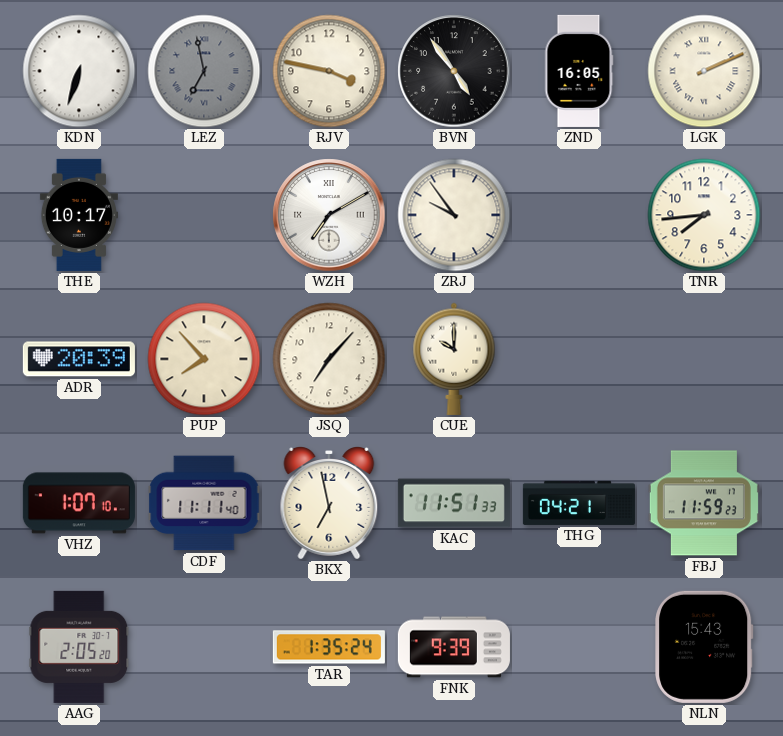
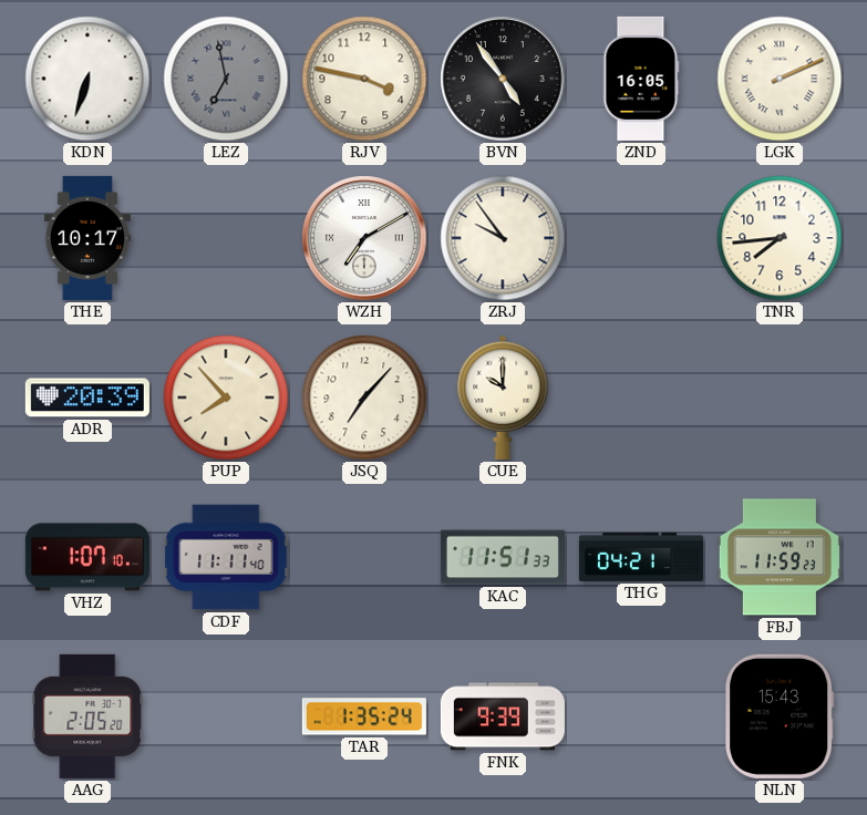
BKX: 6:58 -> none
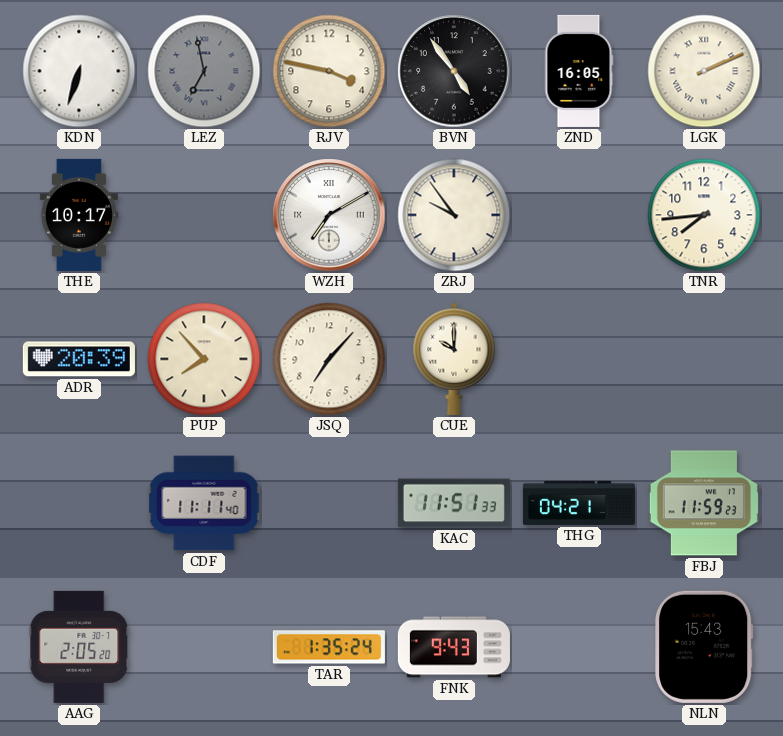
VHZ: 1:07 -> none
FNK: 9:39 -> 9:43
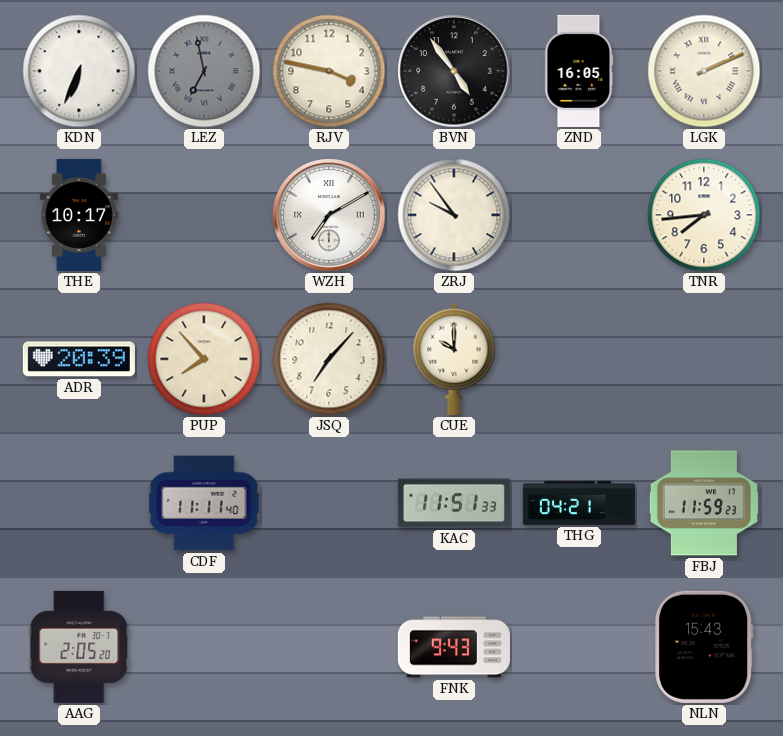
KDN: 6:33 -> 6:34
TAR: 1:35 -> none
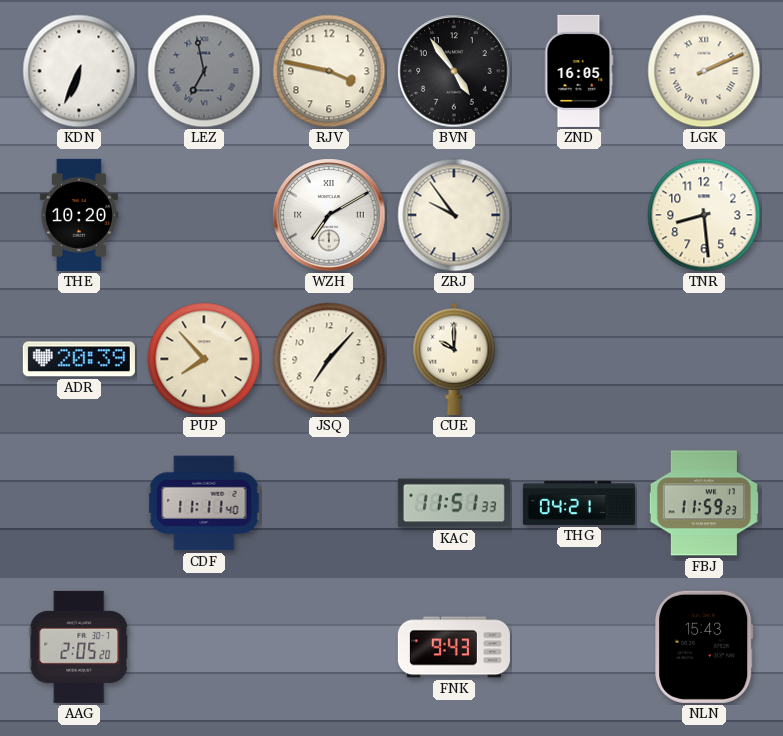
THE: 10:17 -> 10:20
TNR: 7:44 -> 8:29
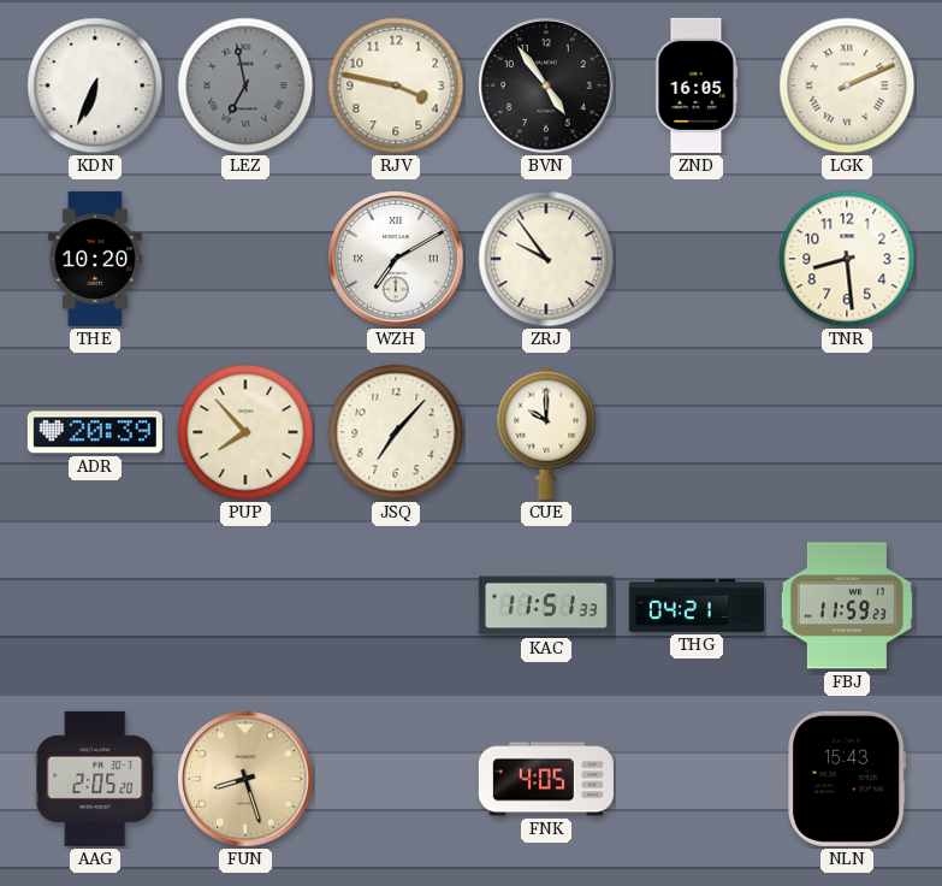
CDF: 11:11 -> none
FUN: none -> 8:27
FNK: 9:43 -> 4:05
